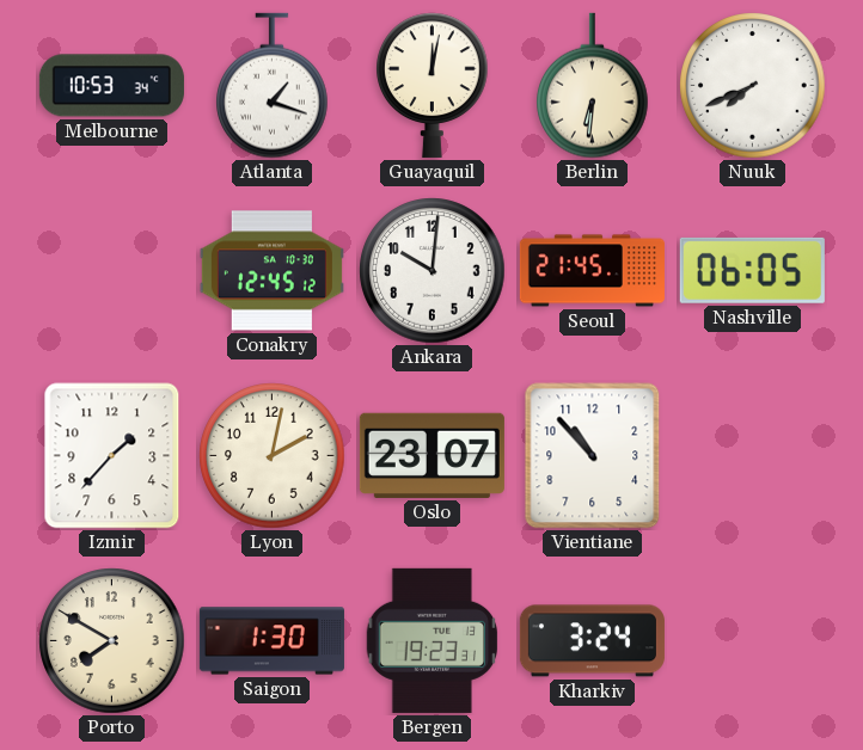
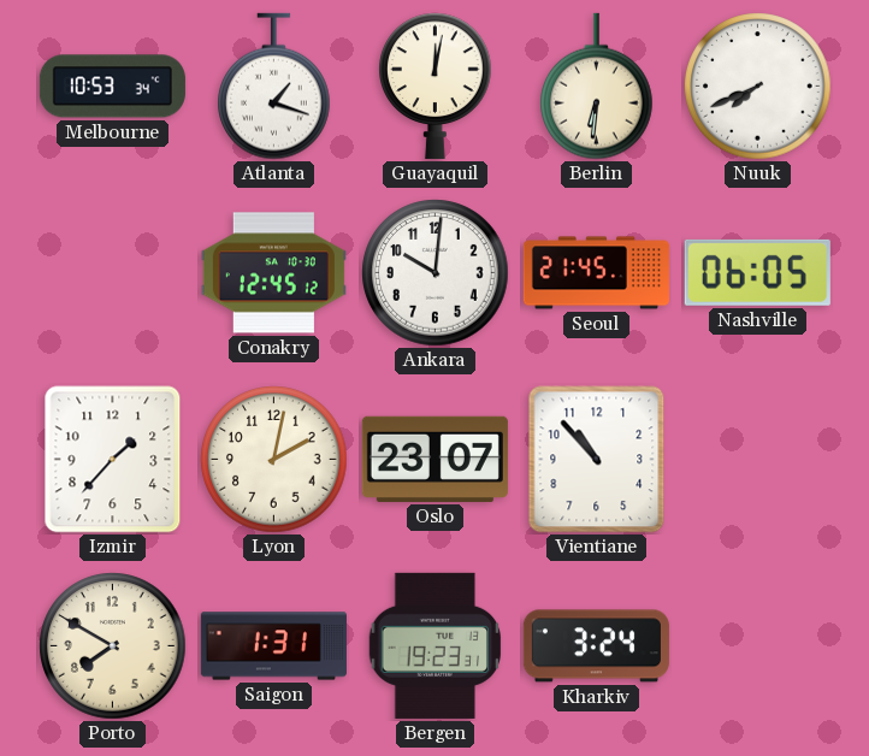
Saigon: 1:30 -> 1:31
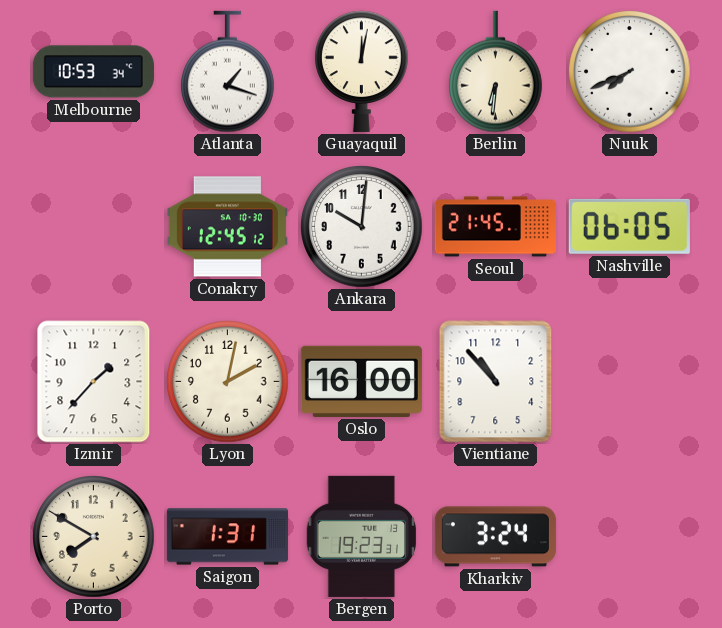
Oslo: 23:07 -> 16:00
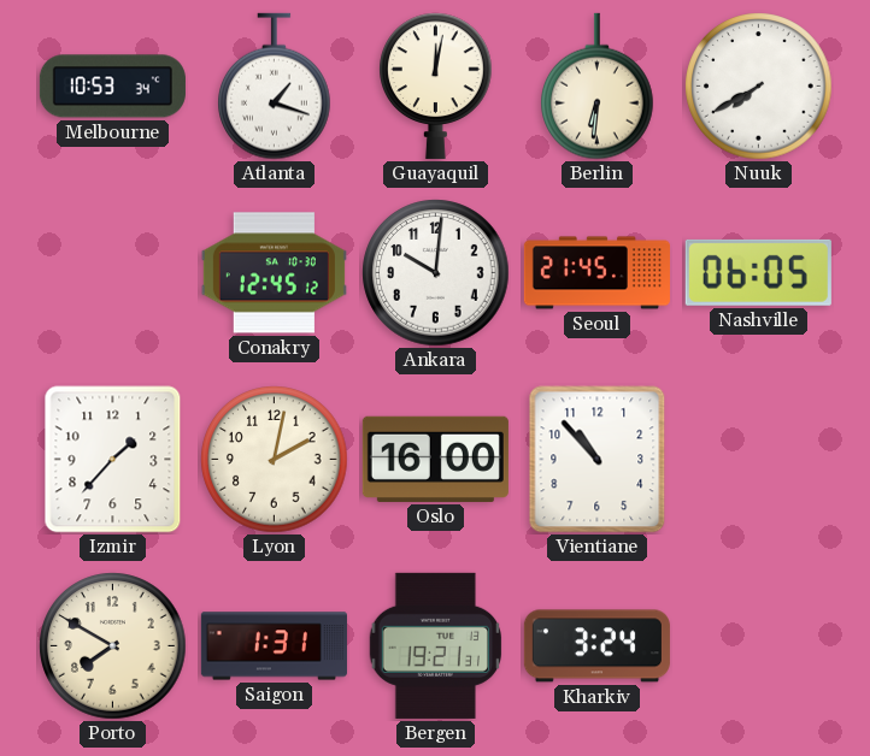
Nuuk: 7:41 -> 7:40
Bergen: 19:23 -> 19:21
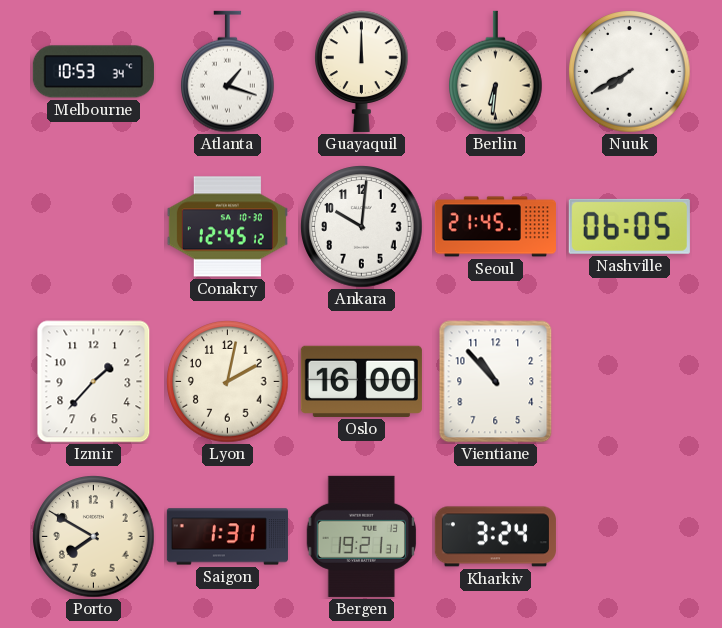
Guayaquil: 12:02 -> 12:00
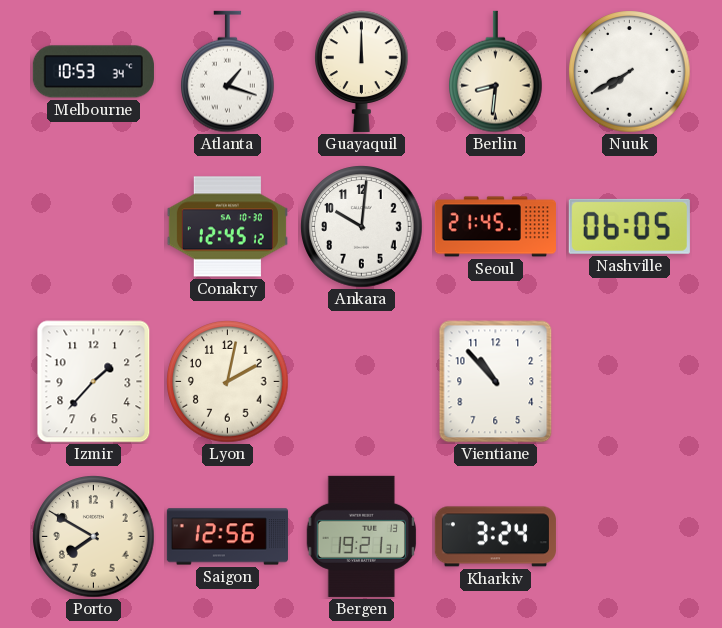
Berlin: 6:31 -> 8:31
Oslo: 16:00 -> none
Saigon: 1:31 -> 12:56
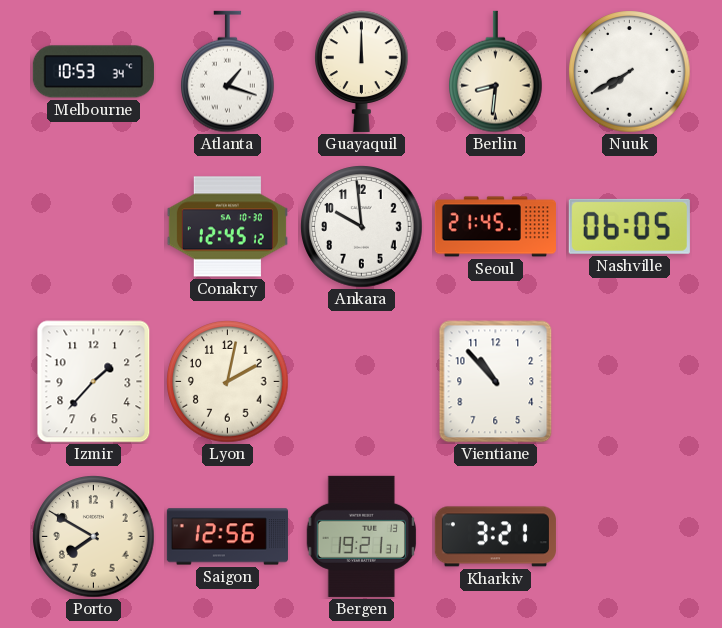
Ankara: 10:01 -> 9:59
Kharkiv: 3:24 -> 3:21
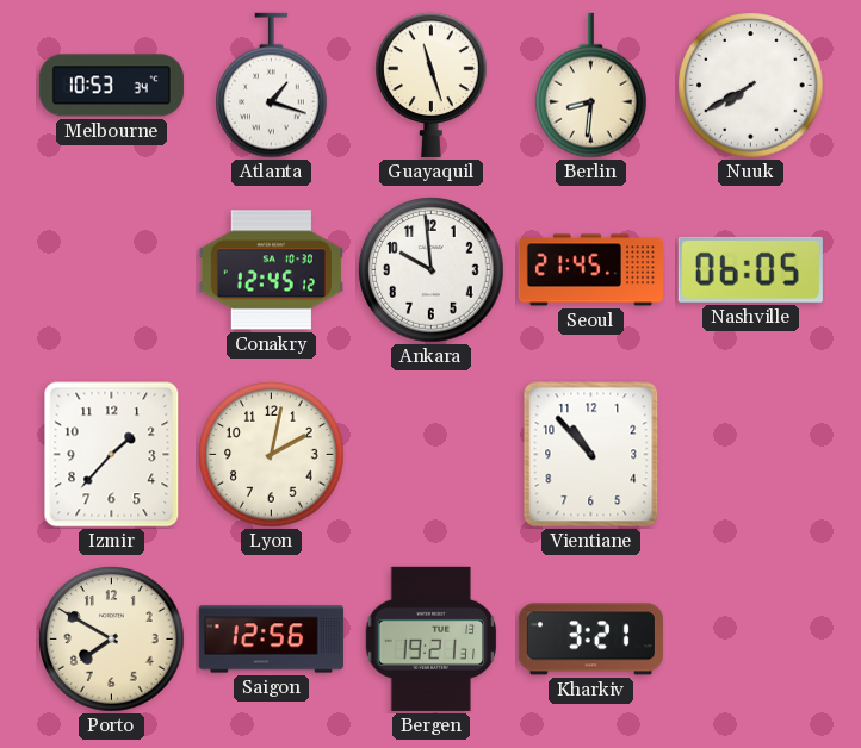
Guayaquil: 12:00 -> 11:27
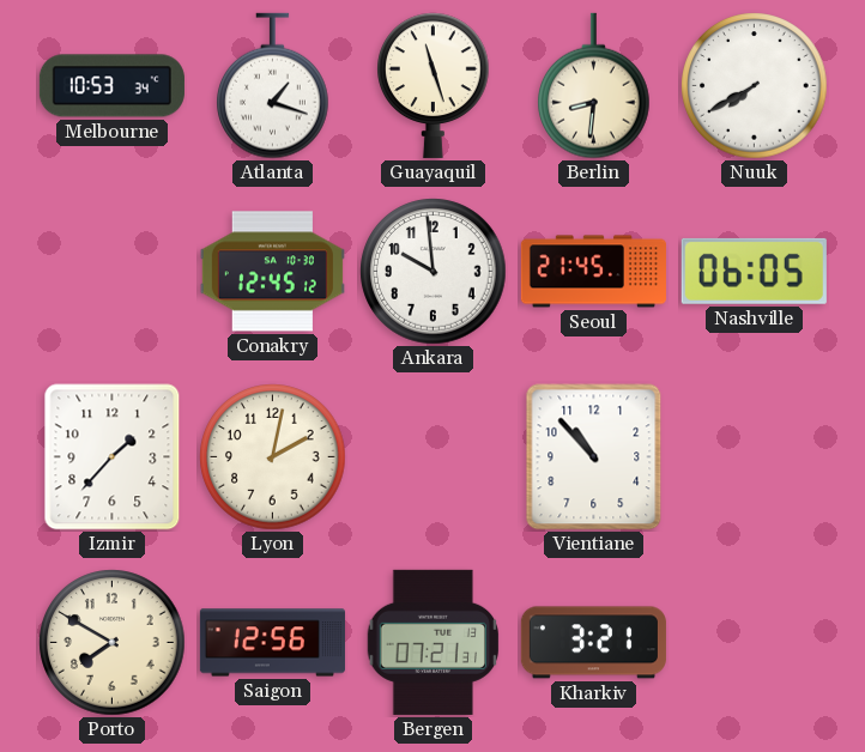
Bergen: 19:21 -> 07:21
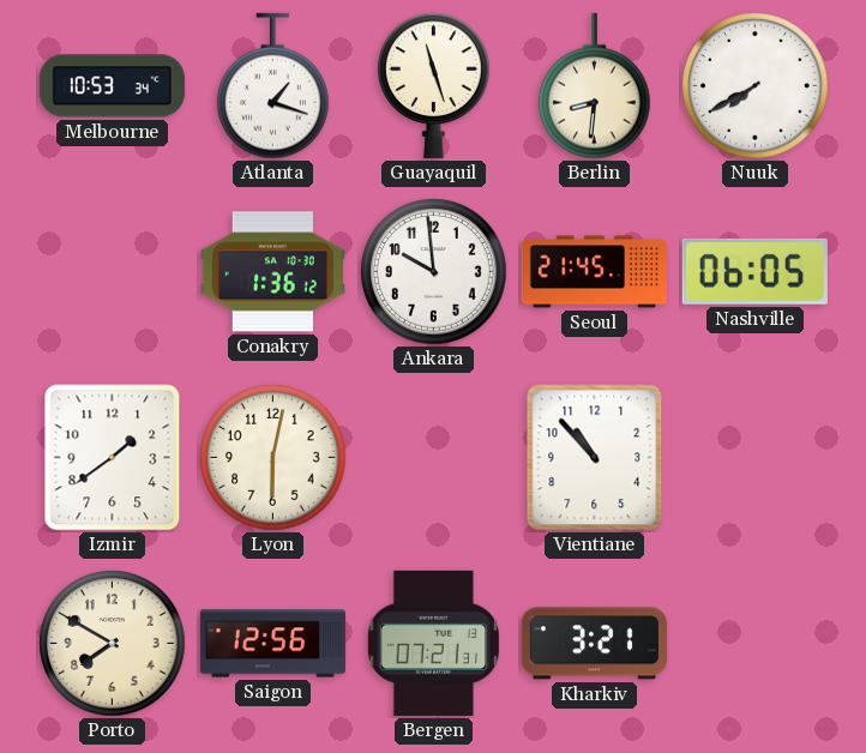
Conakry: 12:45 -> 1:36
Izmir: 1:37 -> 1:39
Lyon: 2:02 -> 6:02
